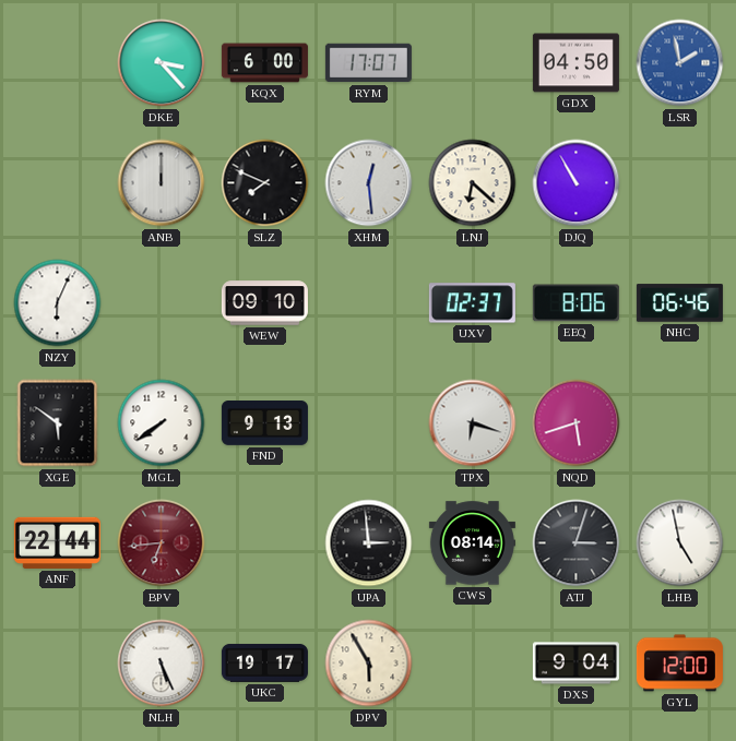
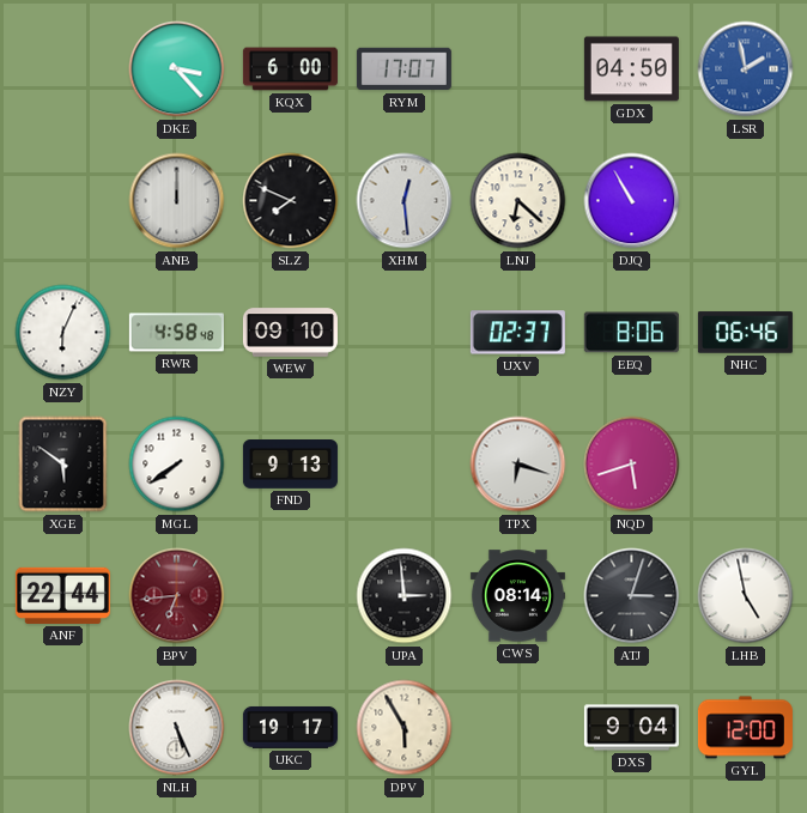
RWR: none -> 4:58
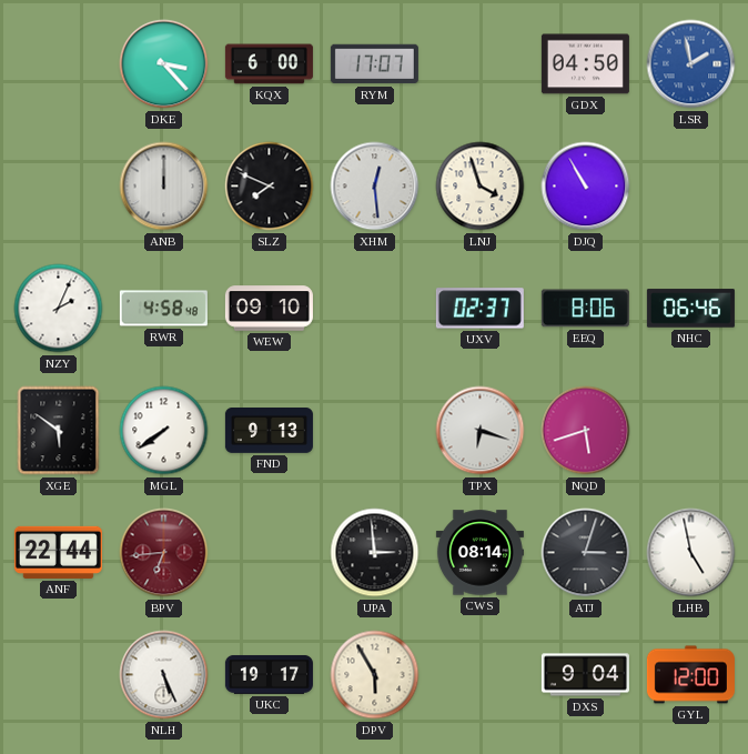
LNJ: 6:22 -> 3:57
NZY: 6:04 -> 2:04
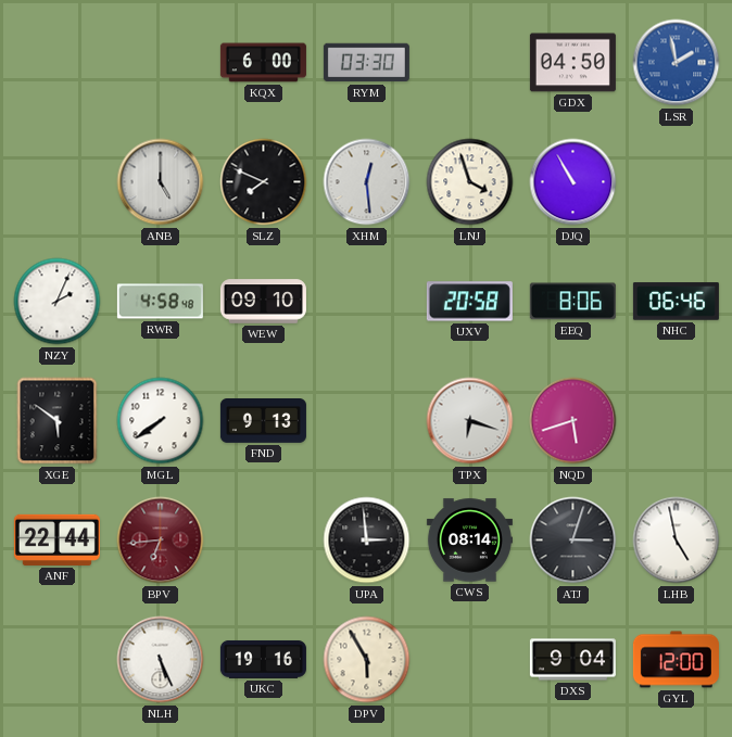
DKE: 3:23 -> none
RYM: 17:07 -> 03:30
ANB: 12:00 -> 5:00
UXV: 02:37 -> 20:58
UKC: 19:17 -> 19:16
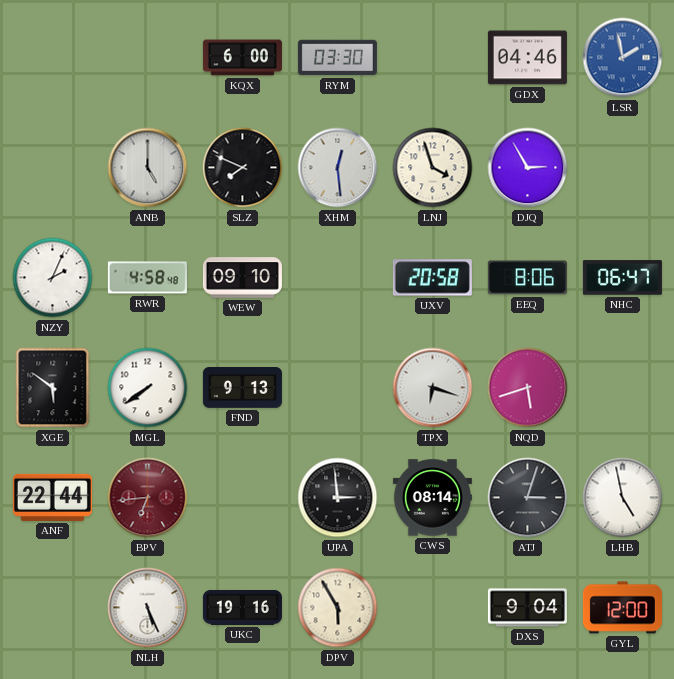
GDX: 04:50 -> 04:46
DJQ: 10:55 -> 2:55
NHC: 06:46 -> 06:47
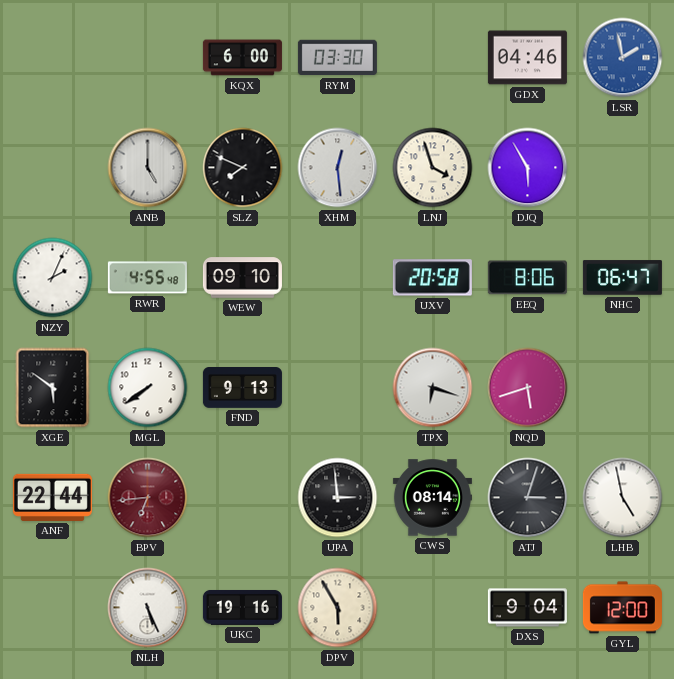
DJQ: 2:55 -> 5:55
RWR: 4:58 -> 4:55
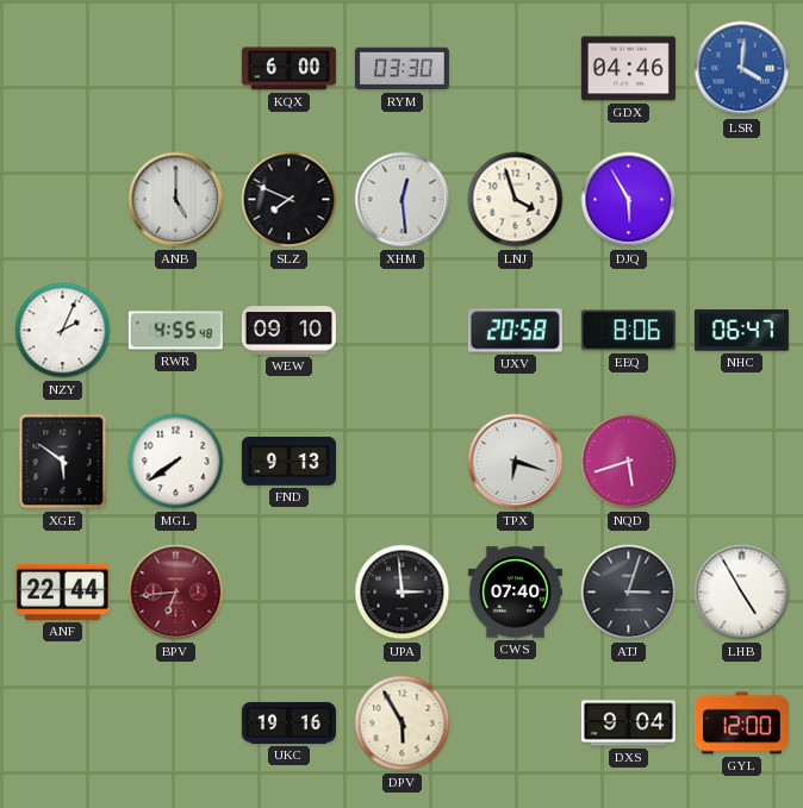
LSR: 1:58 -> 4:01
CWS: 08:14 -> 07:40
LHB: 4:58 -> 4:55
NLH: 5:26 -> none
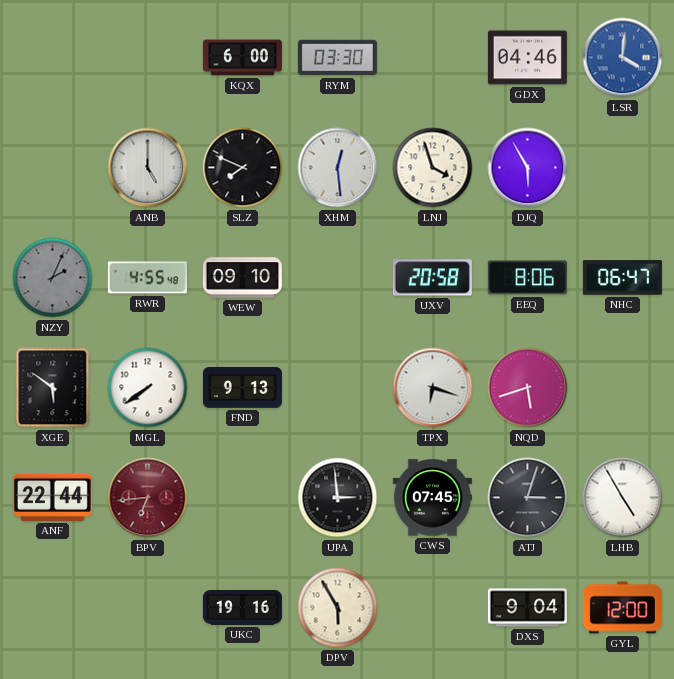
NZY dial: white -> grey
CWS: 07:40 -> 07:45
